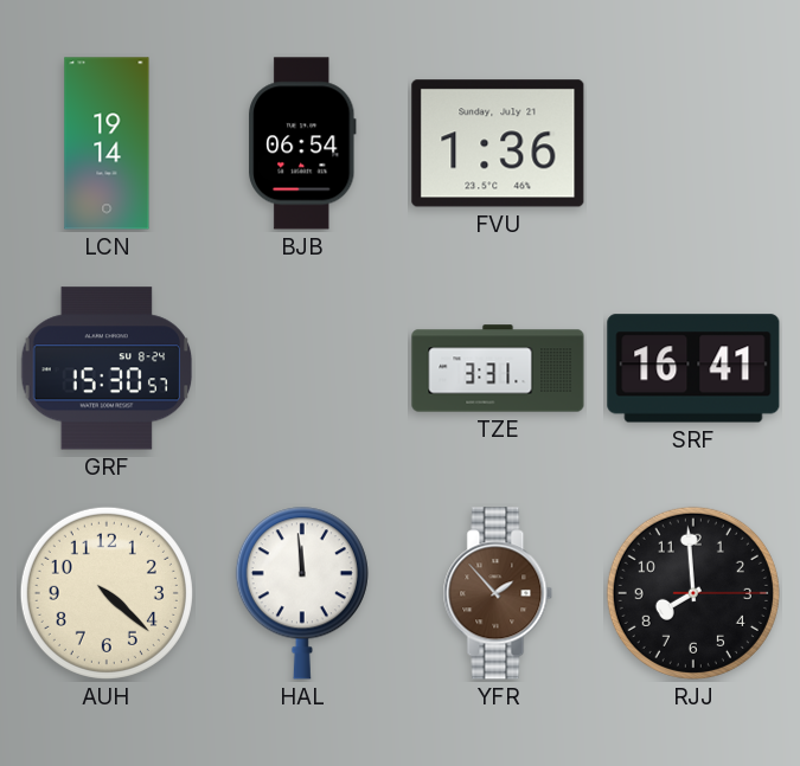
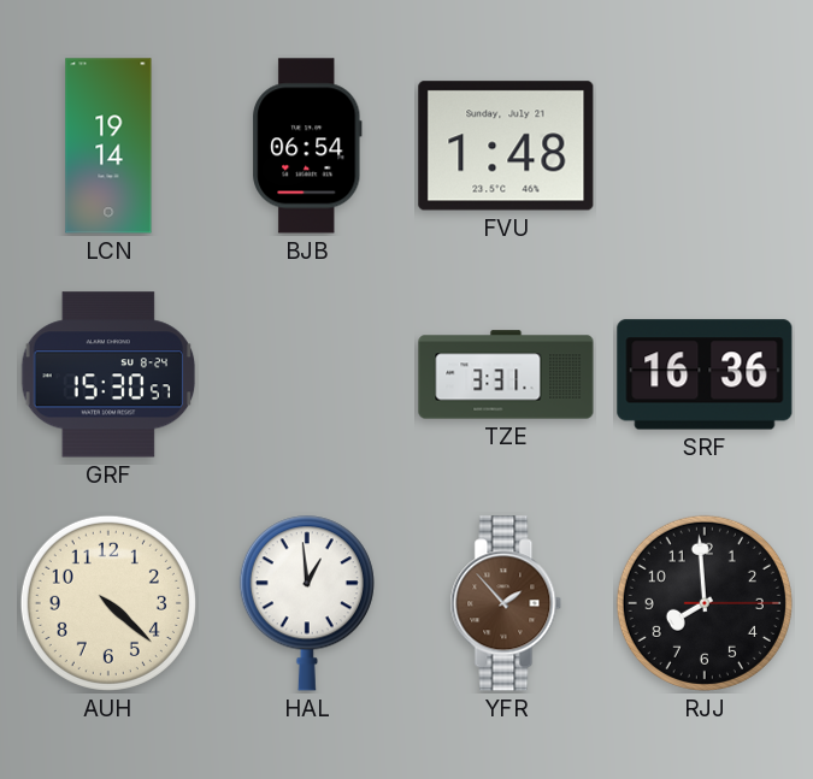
FVU: 1:36 -> 1:48
SRF: 16:41 -> 16:36
HAL: 11:59 -> 12:59
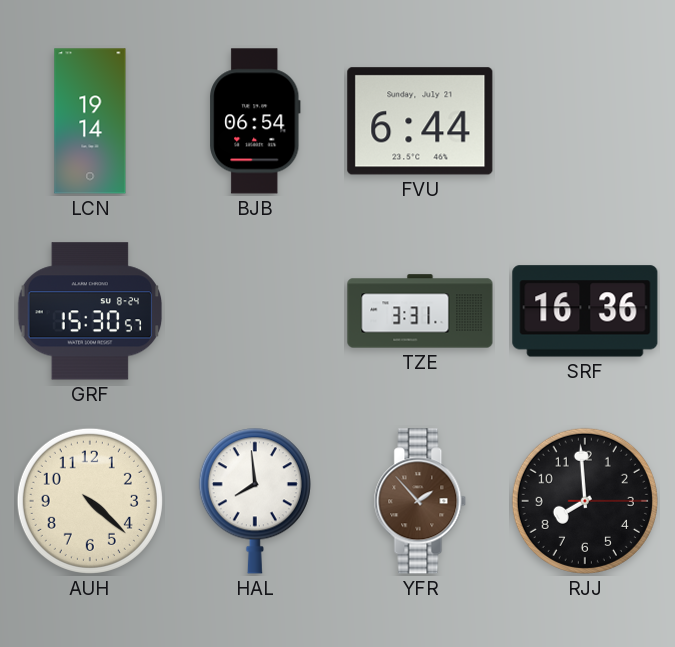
FVU: 1:48 -> 6:44
HAL: 12:59 -> 7:59
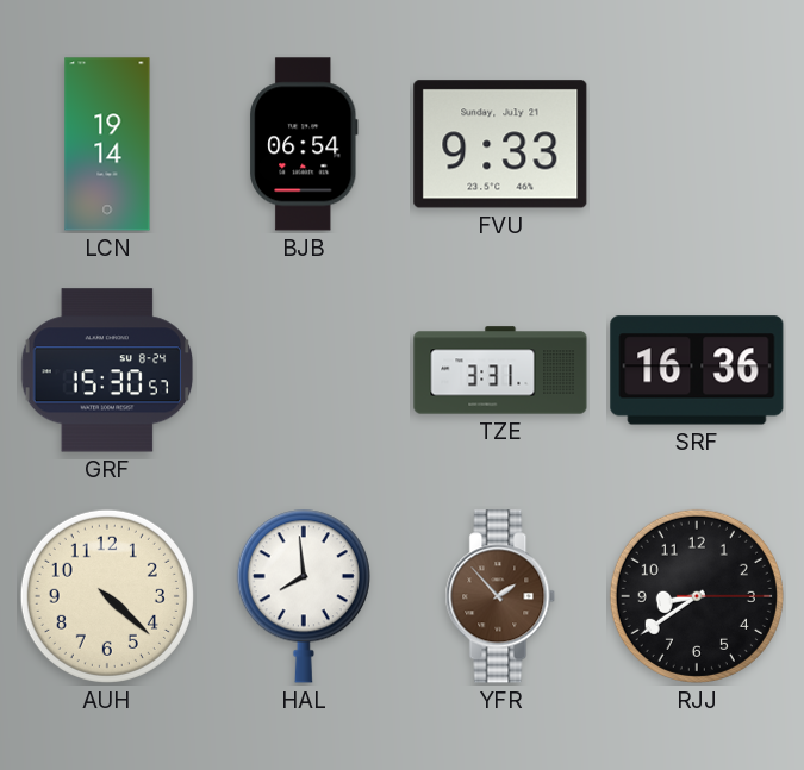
FVU: 6:44 -> 9:33
RJJ: 7:59 -> 8:39
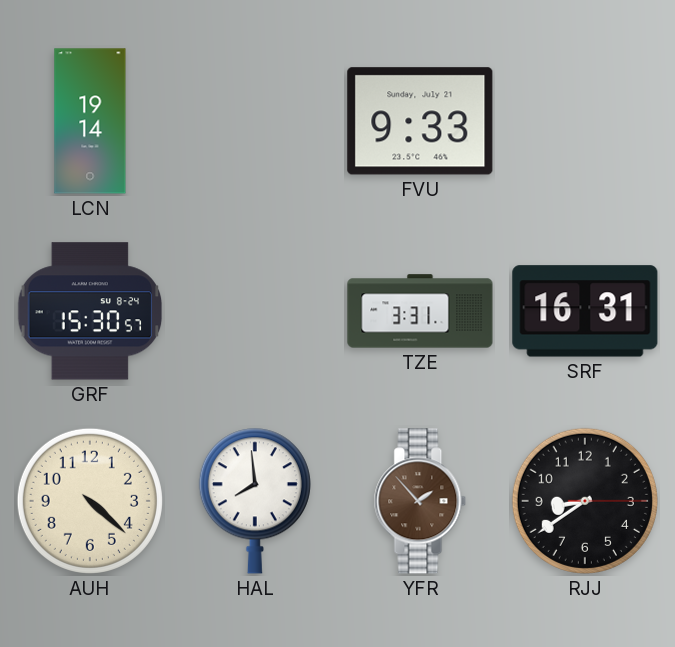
BJB: 06:54 -> none
SRF: 16:36 -> 16:31
